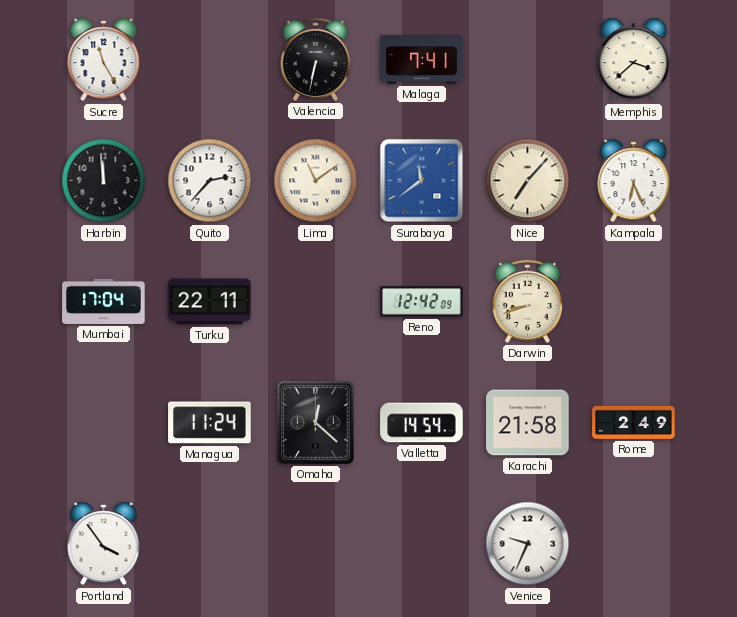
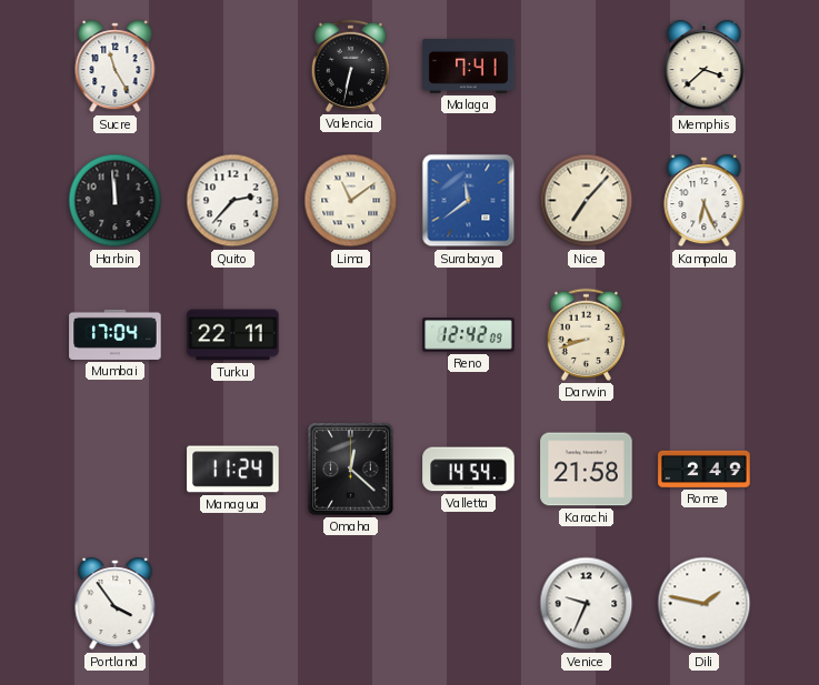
Dili: none -> 1:47
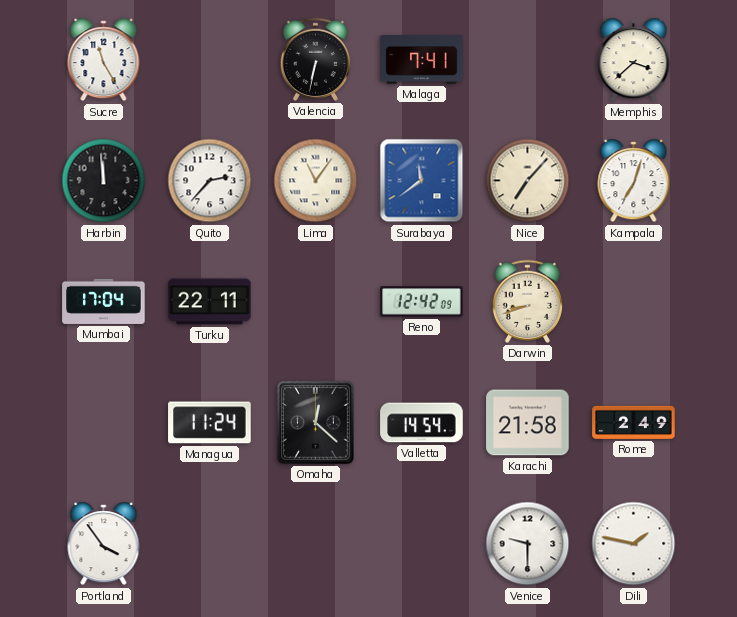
Lima: 11:09 -> 11:06
Kampala: 6:26 -> 7:03
Venice: 9:34 -> 9:30
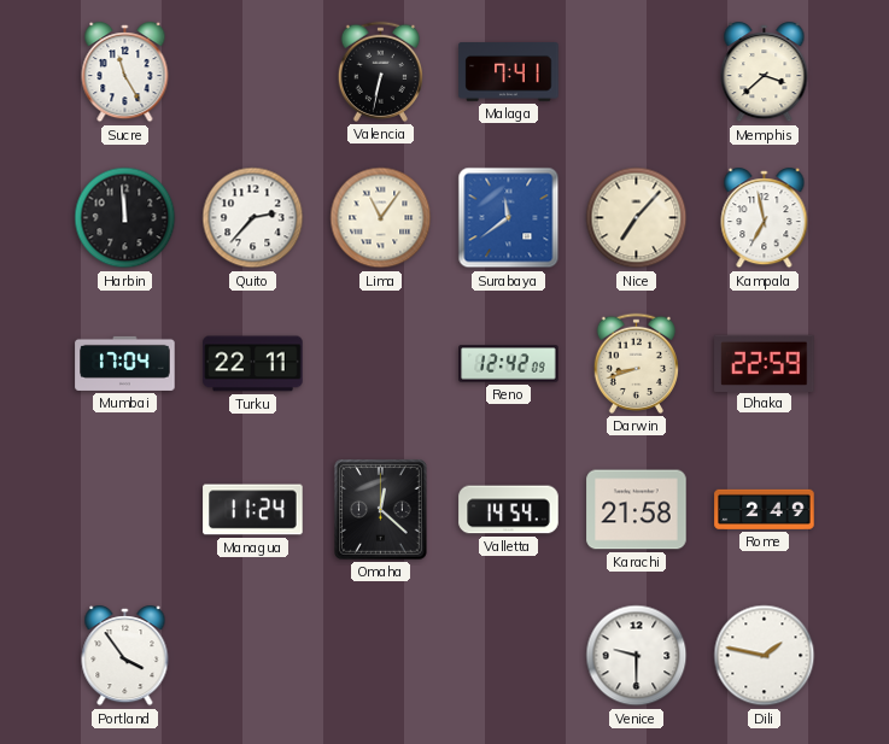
Kampala: 7:03 -> 6:58
Dhaka: none -> 22:59
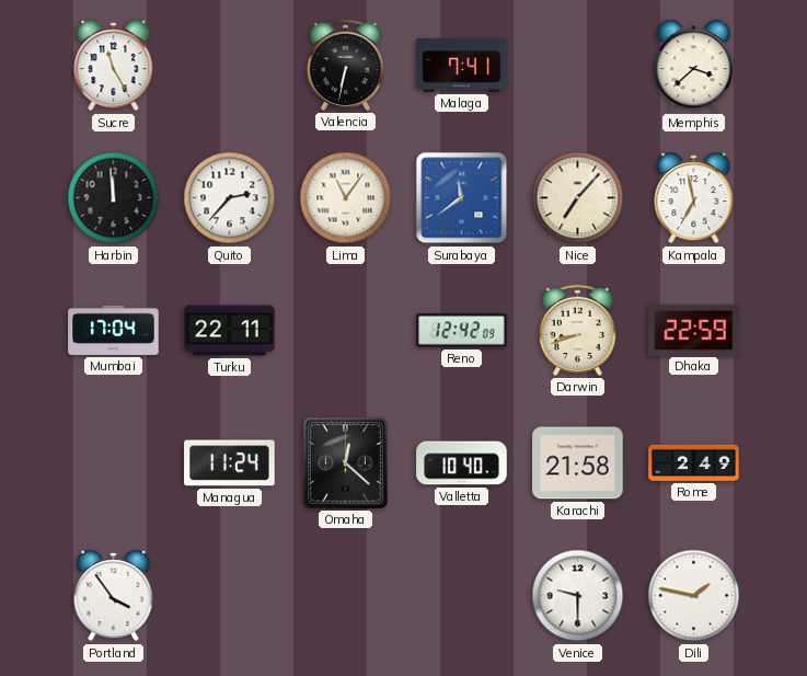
Valletta: 14:54 -> 10:40
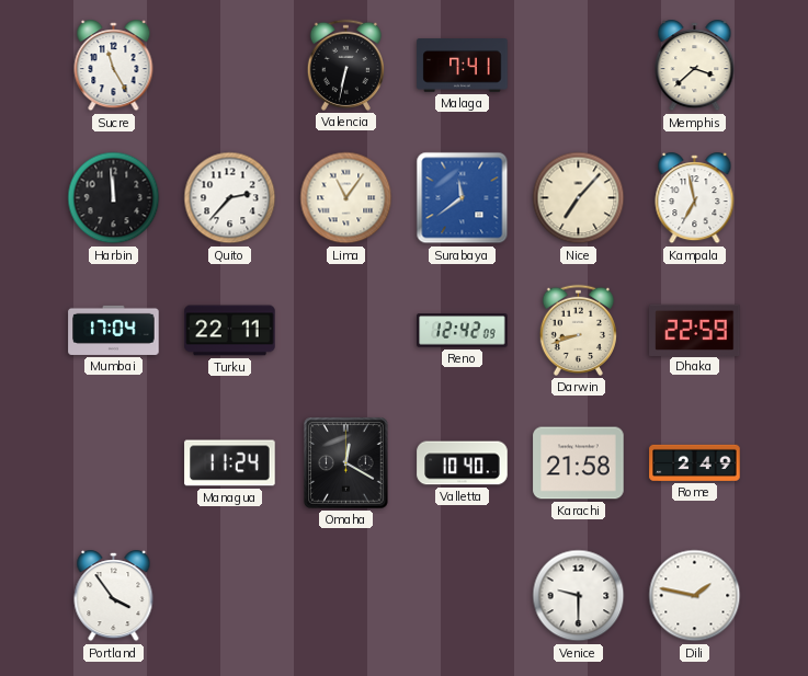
Omaha: 12:22 -> 12:20
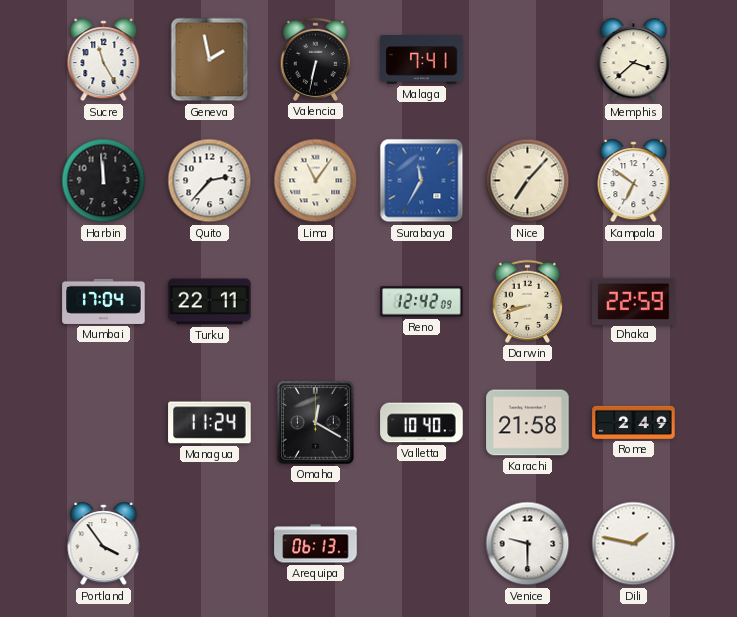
Geneva: none -> 1:58
Surabaya: 11:39 -> 11:35
Kampala: 6:58 -> 6:51
Arequipa: none -> 06:13
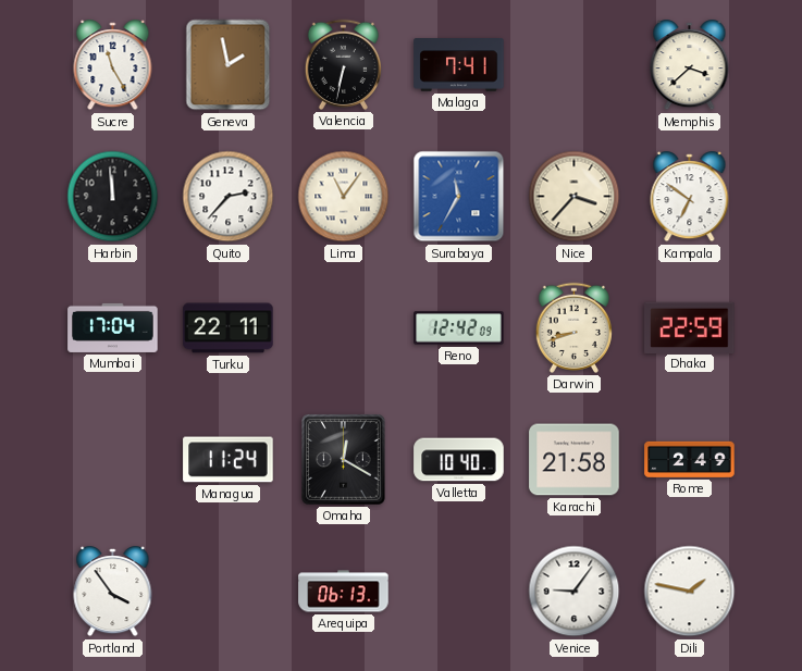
Nice: 7:07 -> 3:37
Venice: 9:30 -> 9:06
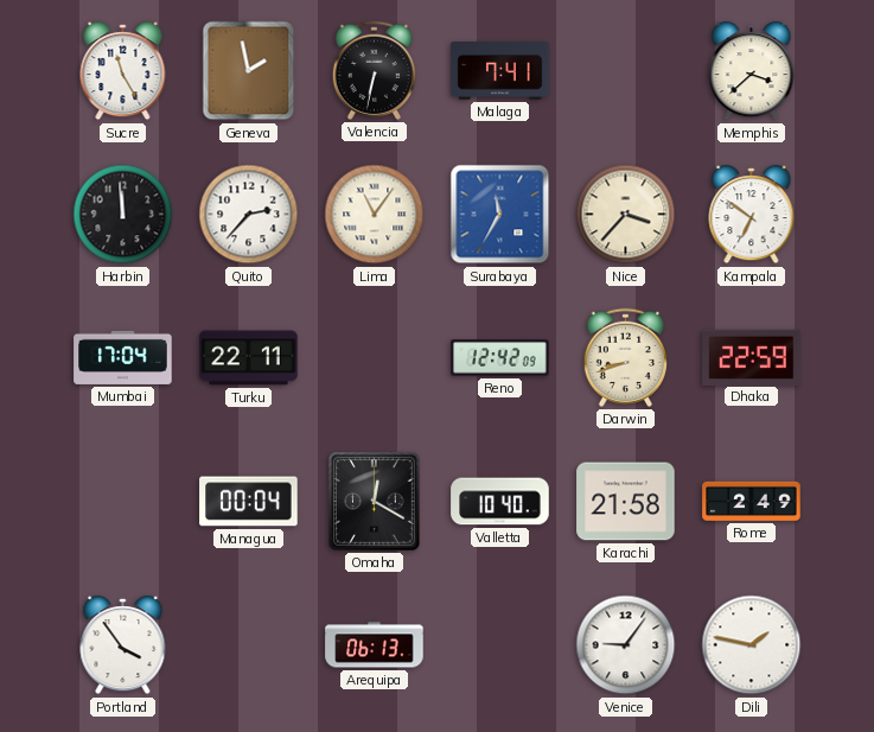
Managua: 11:24 -> 00:04
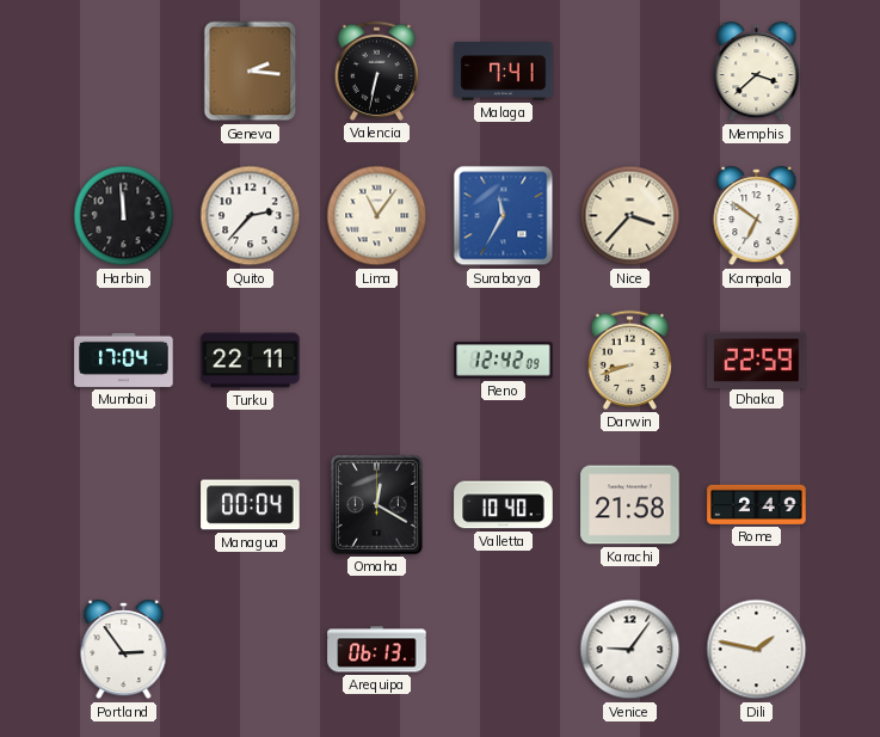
Sucre: 11:25 -> none
Geneva: 1:58 -> 2:16
Portland: 3:54 -> 2:54
